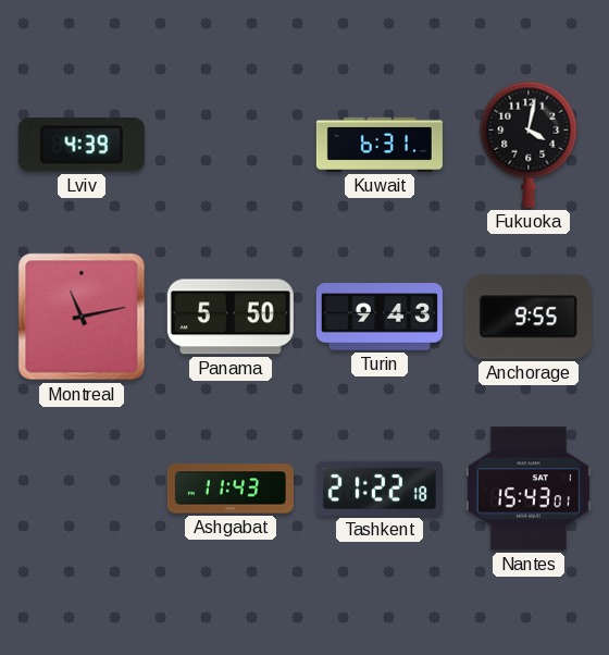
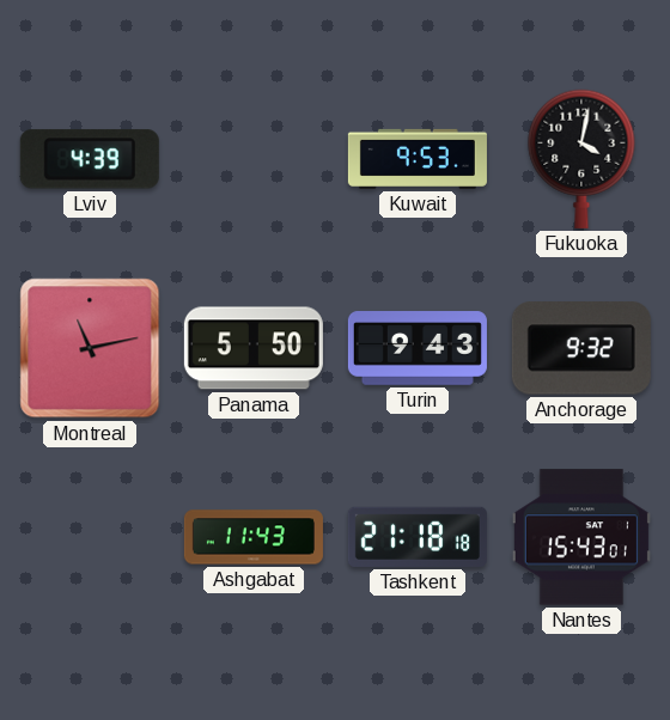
Kuwait: 6:31 -> 9:53
Anchorage: 9:55 -> 9:32
Tashkent: 21:22 -> 21:18
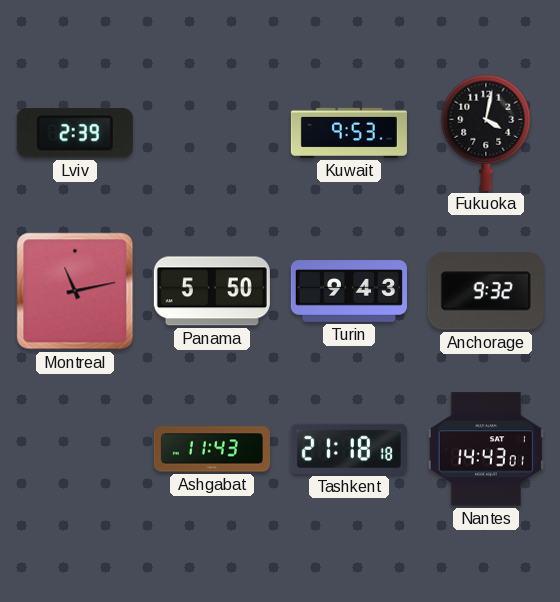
Lviv: 4:39 -> 2:39
Nantes: 15:43 -> 14:43
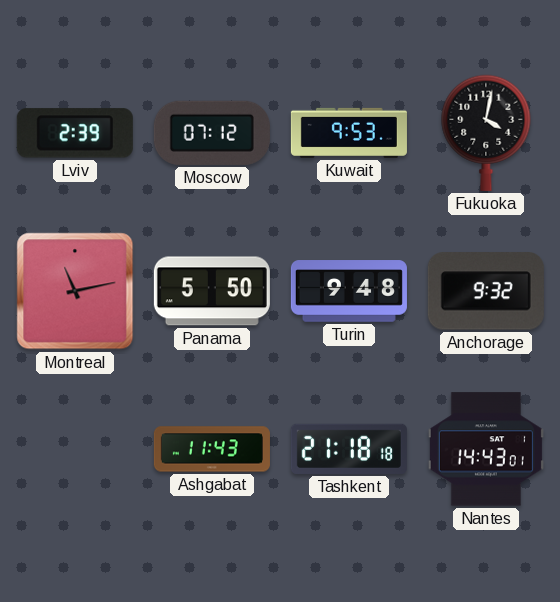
Moscow: none -> 07:12
Turin: 9:43 -> 9:48
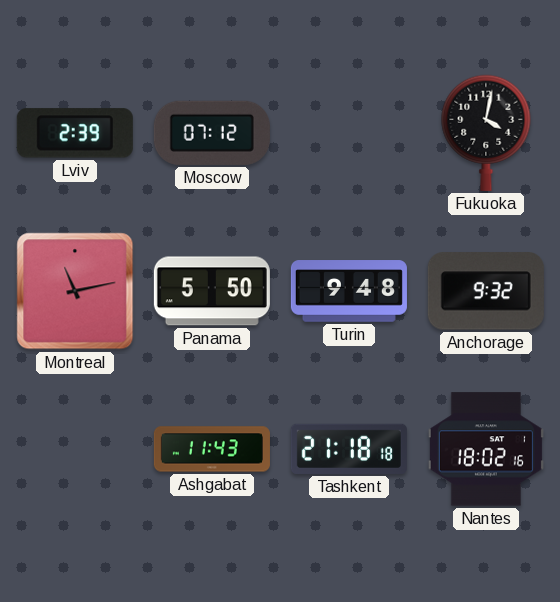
Kuwait: 9:53 -> none
Nantes: 14:43 -> 18:02
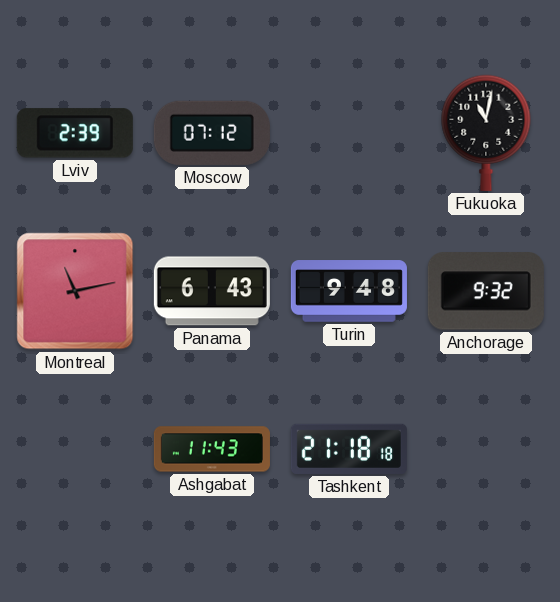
Fukuoka: 4:02 -> 11:02
Panama: 5:50 -> 6:43
Nantes: 18:02 -> none
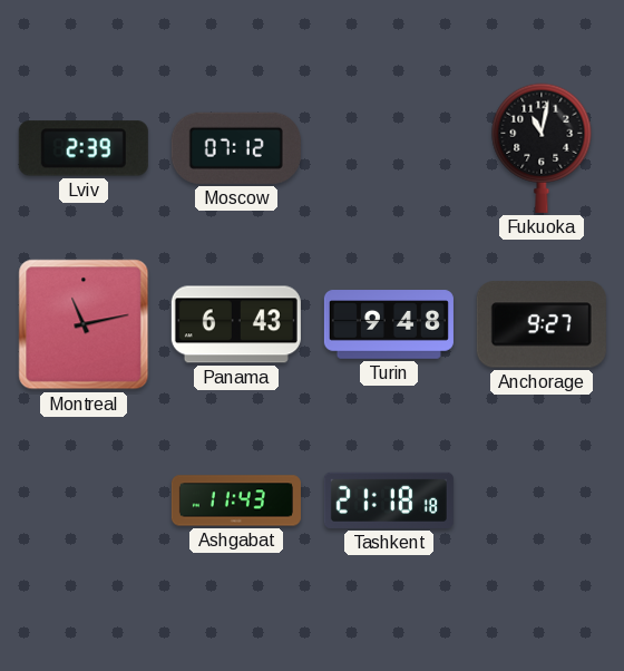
Anchorage: 9:32 -> 9:27
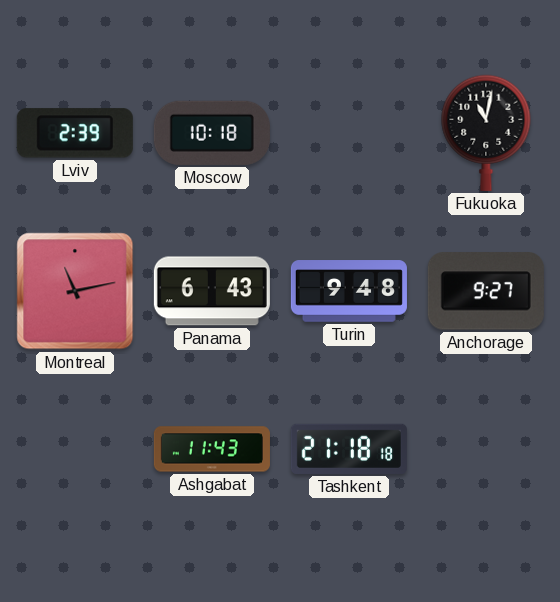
Moscow: 07:12 -> 10:18
